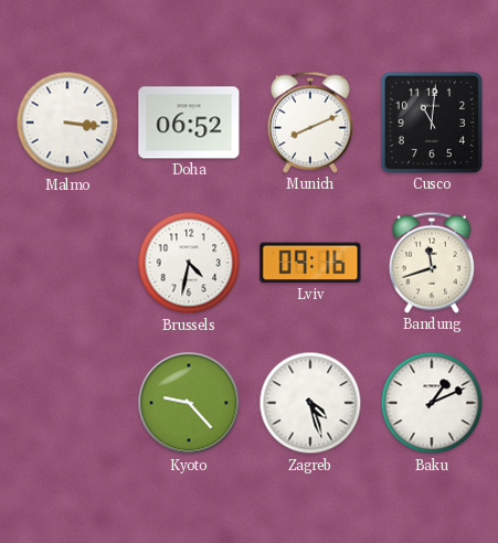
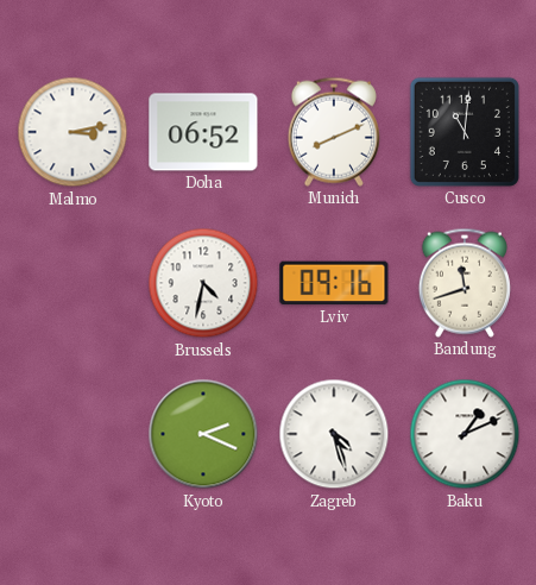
Malmo: 3:16 -> 3:13
Kyoto: 9:23 -> 2:19
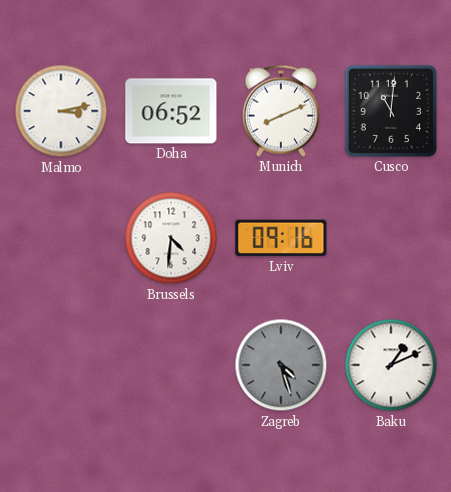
Brussels: 4:32 -> 4:31
Bandung: 11:42 -> none
Kyoto: 2:19 -> none
Zagreb dial: white -> grey
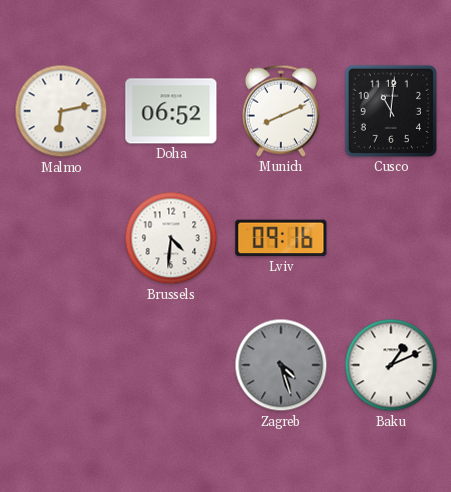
Malmo: 3:13 -> 6:13
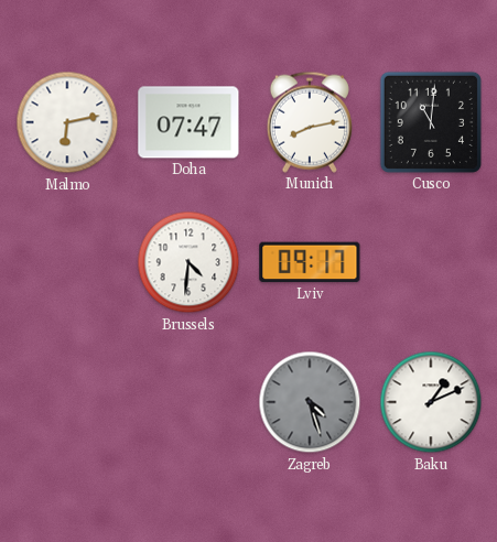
Doha: 06:52 -> 07:47
Munich: 8:11 -> 8:13
Lviv: 09:16 -> 09:17
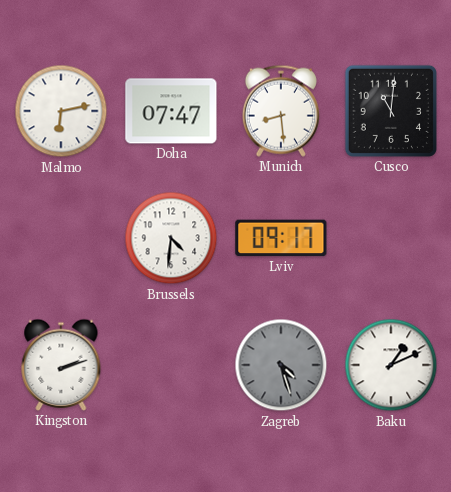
Munich: 8:13 -> 8:29
Kingston: none -> 2:12
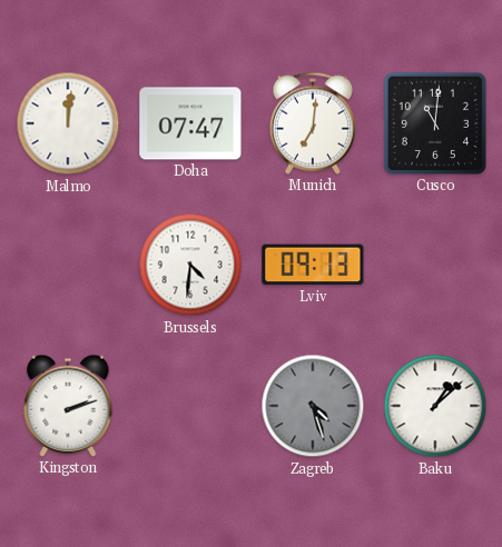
Malmo: 6:13 -> 12:01
Munich: 8:29 -> 7:01
Lviv: 09:17 -> 09:13
Baku: 1:11 -> 1:08
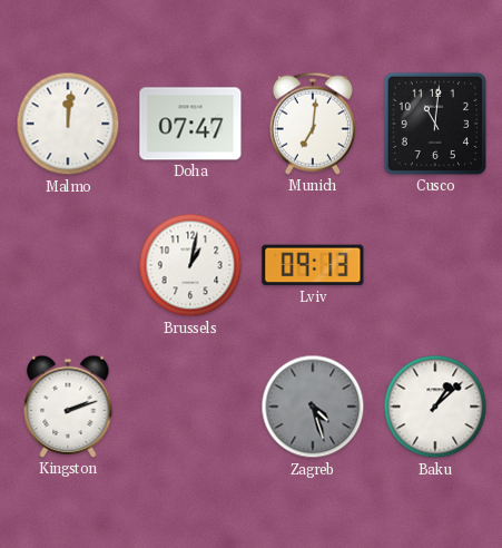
Brussels: 4:31 -> 1:02
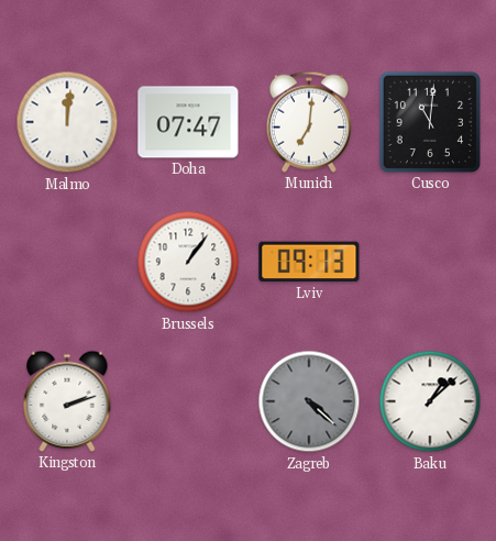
Brussels: 1:02 -> 1:06
Zagreb: 4:27 -> 4:22
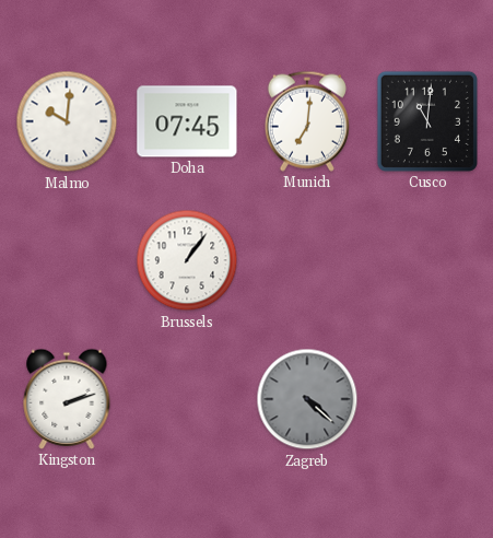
Malmo: 12:01 -> 10:01
Doha: 07:47 -> 07:45
Lviv: 09:13 -> none
Baku: 1:08 -> none
